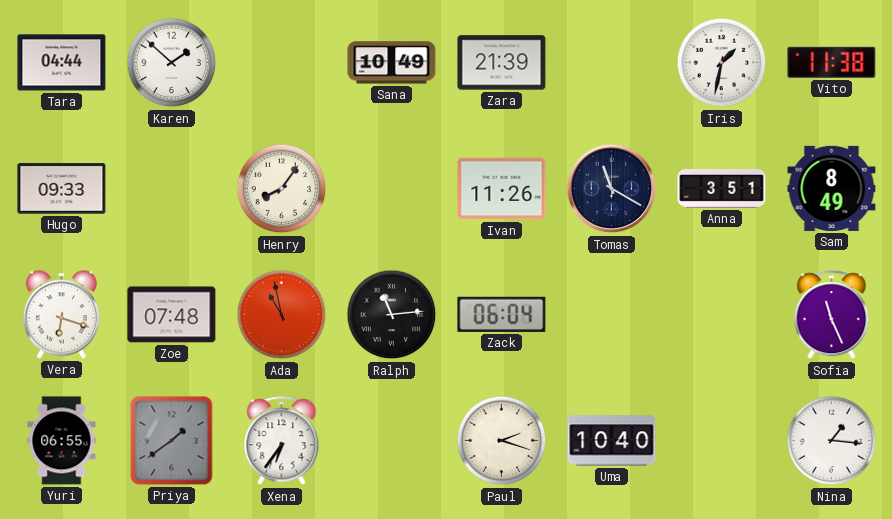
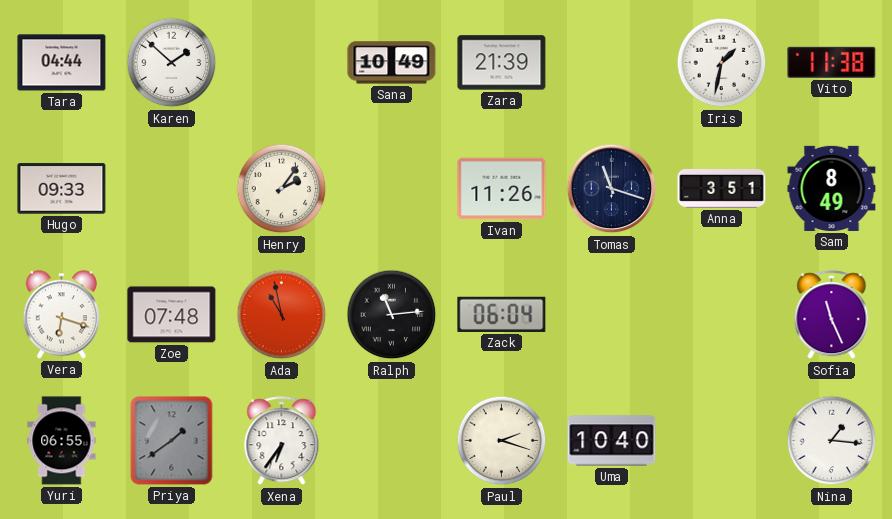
Henry: 8:06 -> 2:06
Tomas: 11:20 -> 11:18
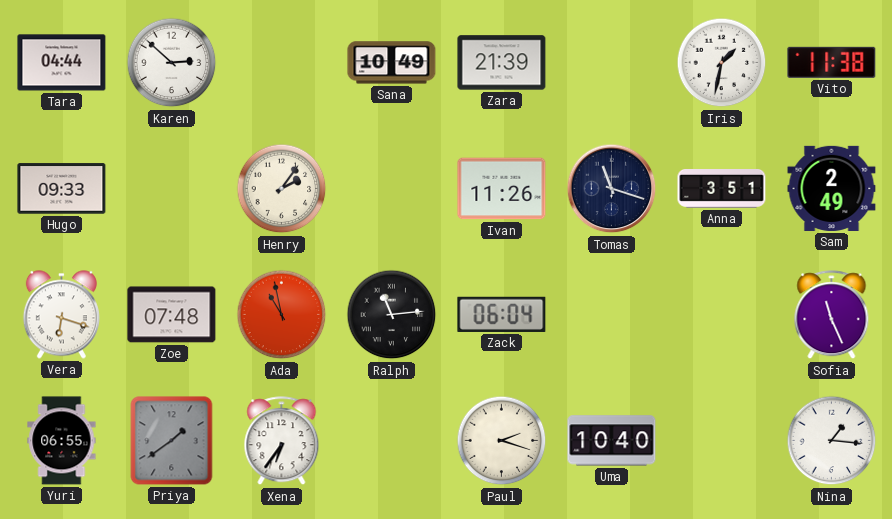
Karen: 1:52 -> 2:52
Sam: 8:49 -> 2:49
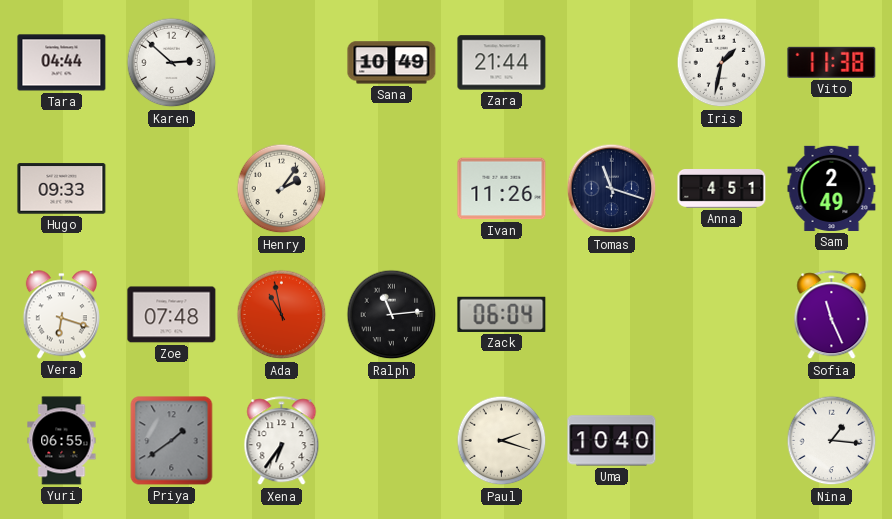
Zara: 21:39 -> 21:44
Anna: 3:51 -> 4:51
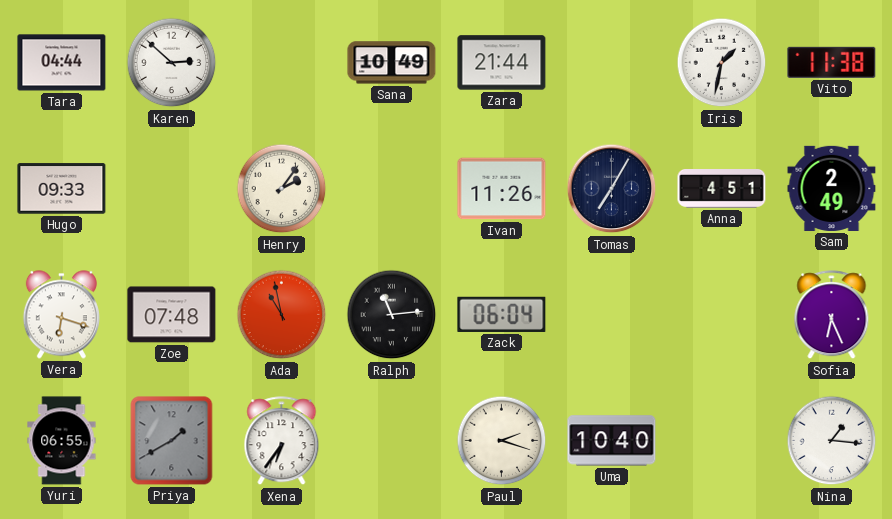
Tomas: 11:18 -> 7:05
Sofia: 11:26 -> 6:26
Priya: 1:39 -> 1:40
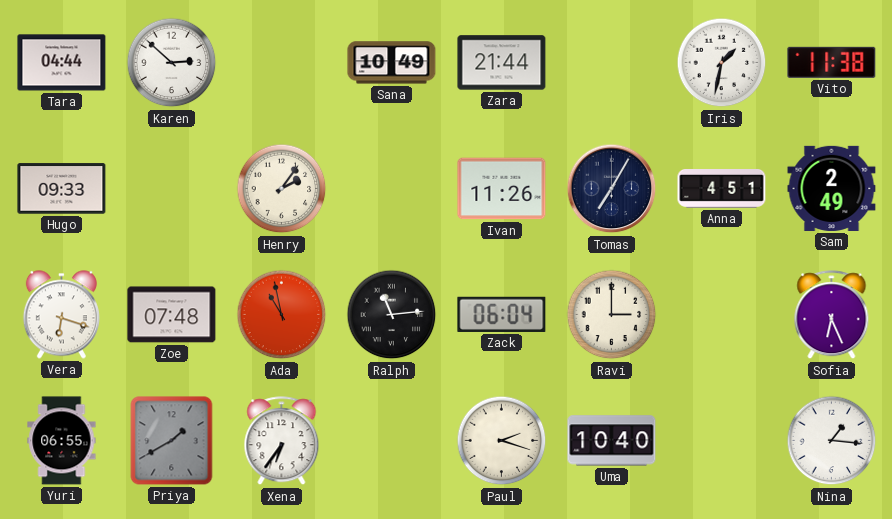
Ravi: none -> 3:00
